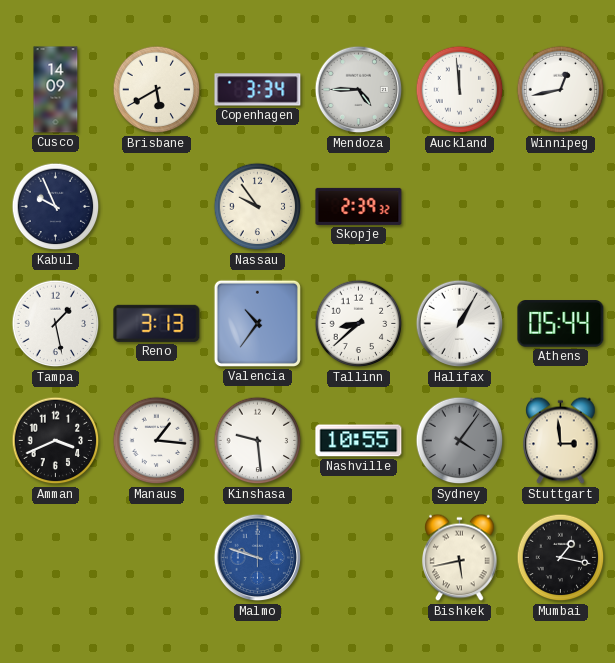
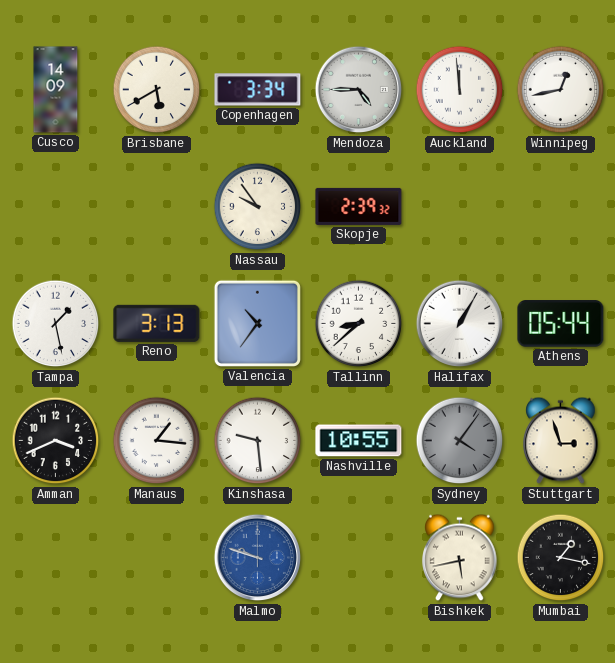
Kabul: 9:56 -> none
Stuttgart: 2:59 -> 2:57
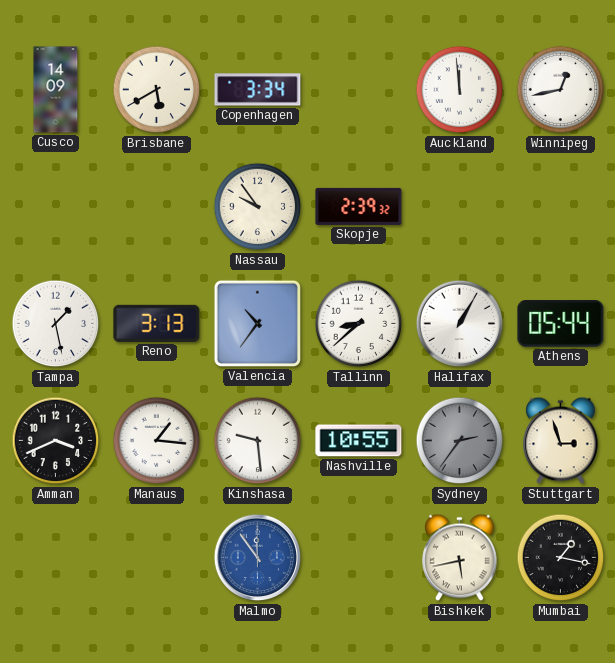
Mendoza: 4:45 -> none
Sydney: 4:06 -> 2:36
Malmo: 9:48 -> 11:54
